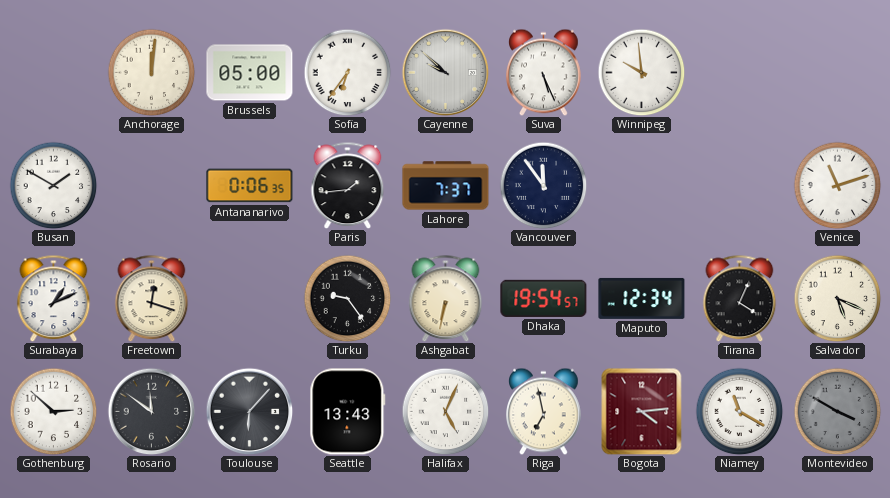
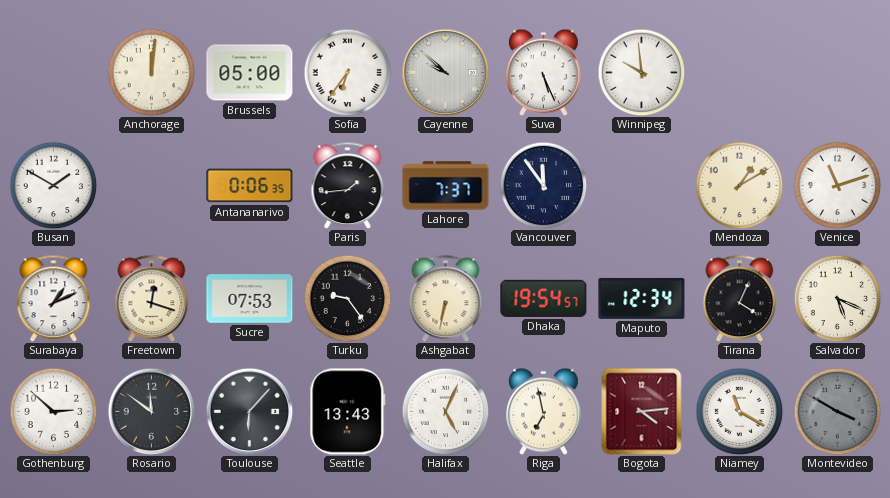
Mendoza: none -> 1:10
Sucre: none -> 07:53
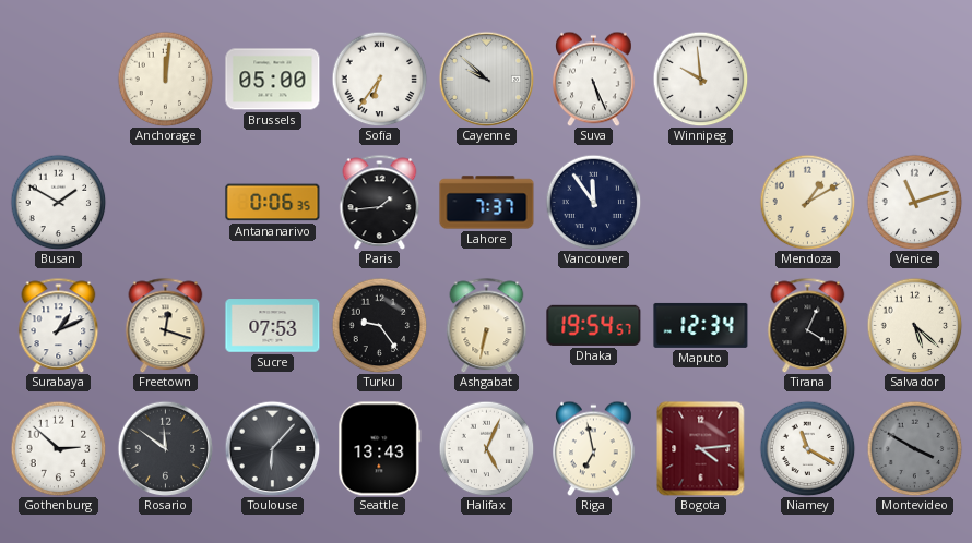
Salvador: 5:19 -> 5:22
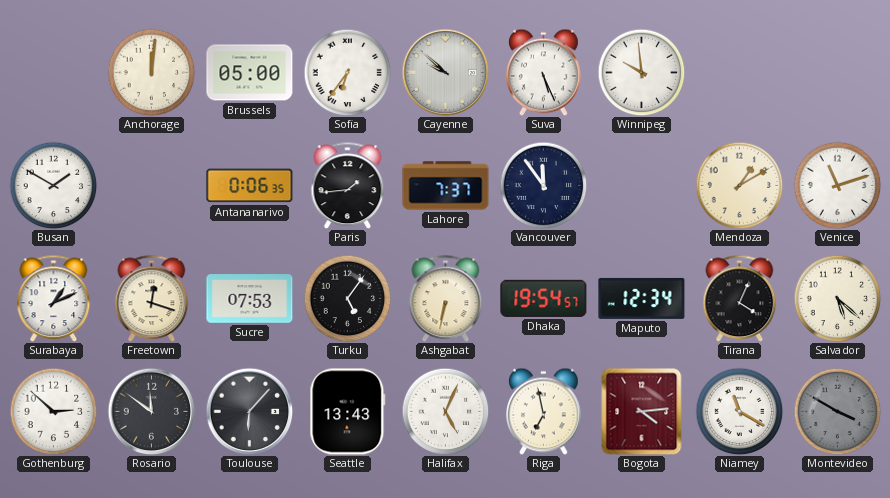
Turku: 9:24 -> 5:06
